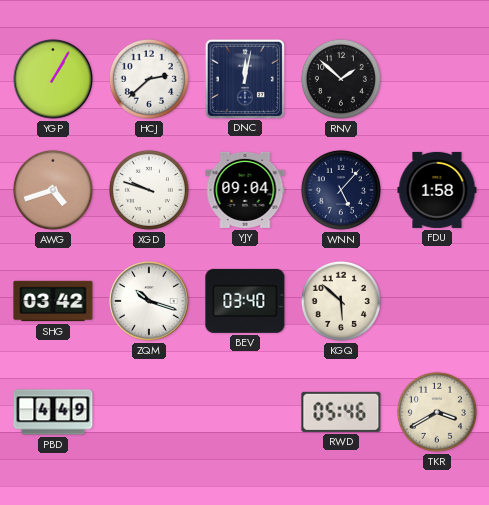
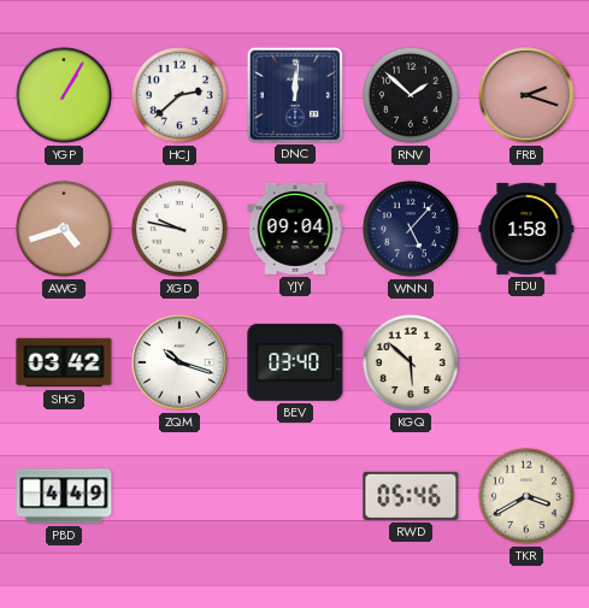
DNC: 12:02 -> 12:01
FRB: none -> 2:18
XGD: 9:48 -> 9:47
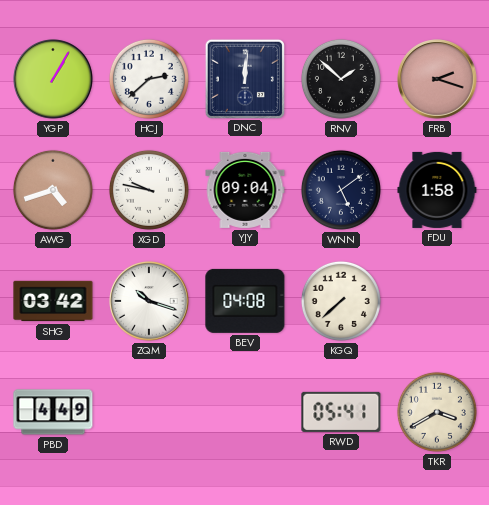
WNN: 5:07 -> 5:09
BEV: 03:40 -> 04:08
KGQ: 5:52 -> 7:38
RWD: 05:46 -> 05:41
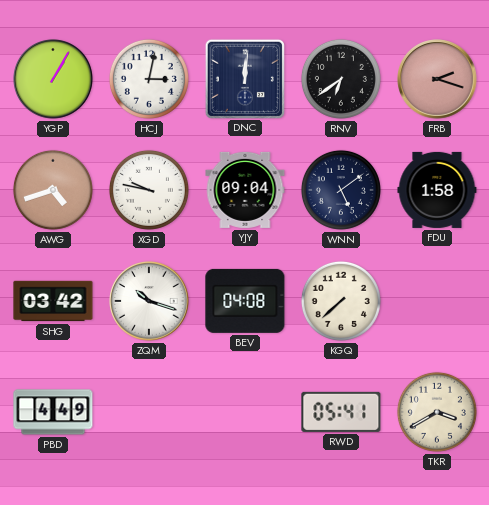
HCJ: 2:38 -> 3:02
RNV: 1:52 -> 6:39
